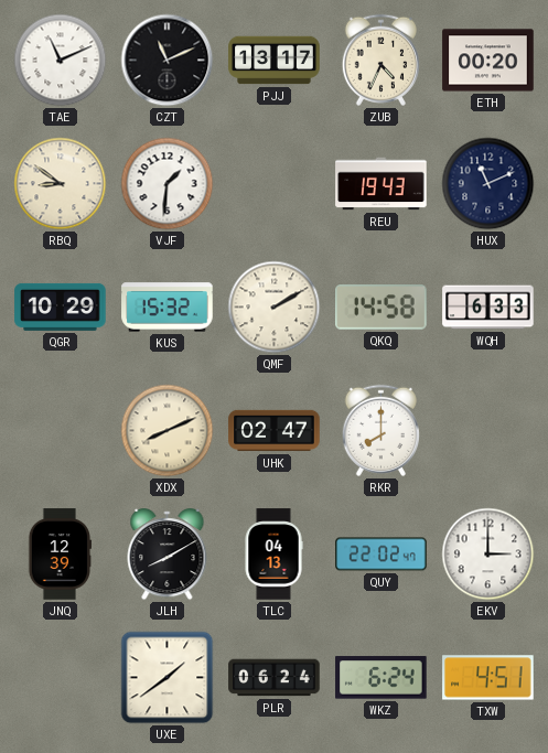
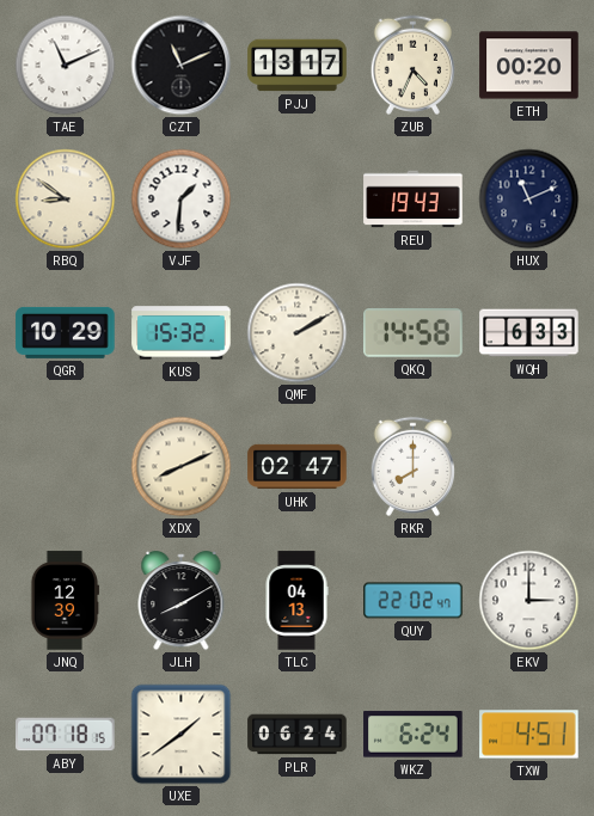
ABY: none -> 07:18
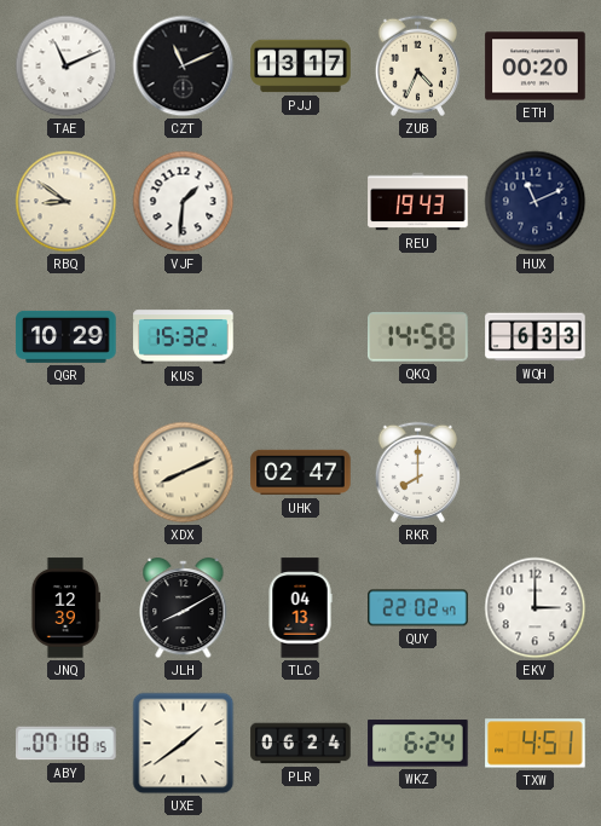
QMF: 2:10 -> none
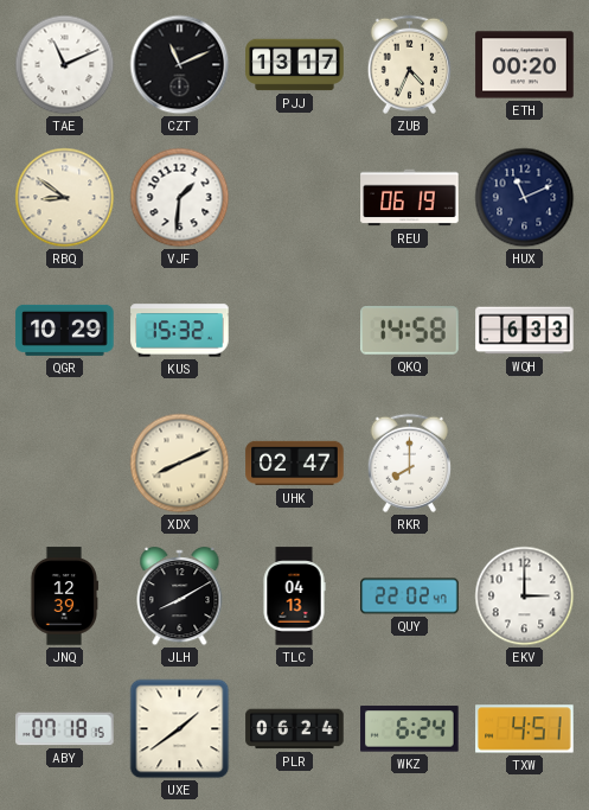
REU: 19:43 -> 06:19
